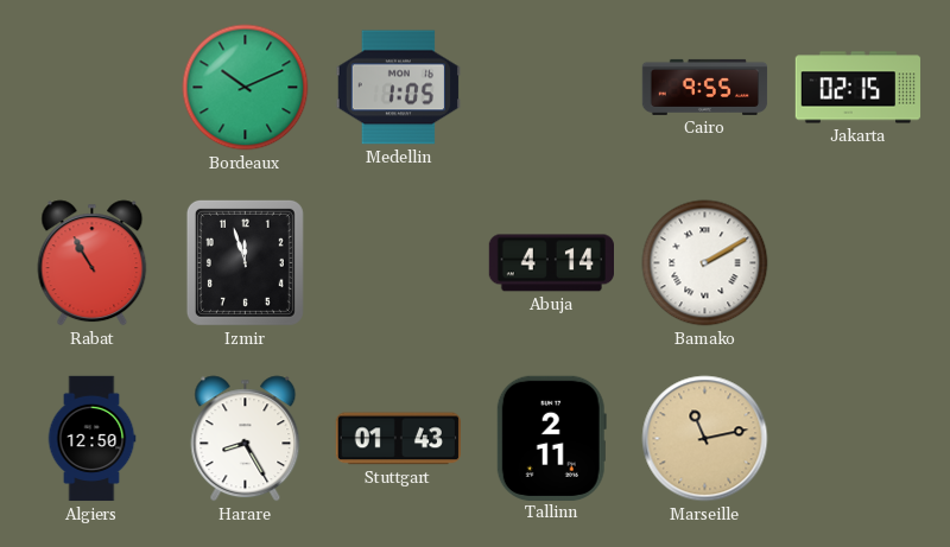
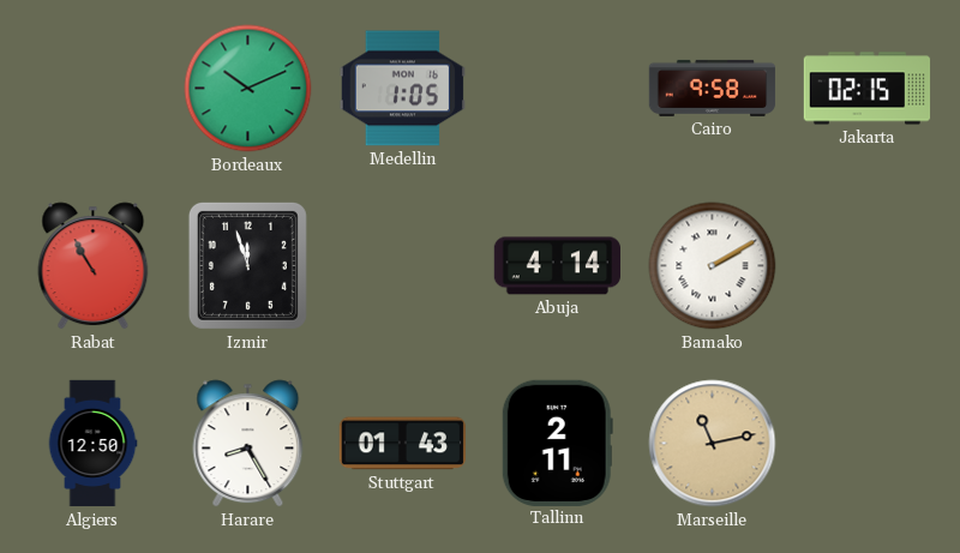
Cairo: 9:55 -> 9:58
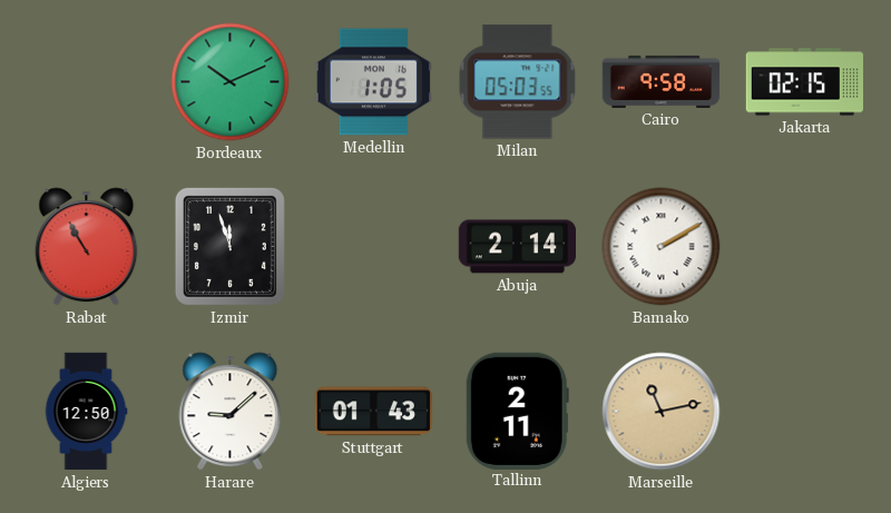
Milan: none -> 05:03
Abuja: 4:14 -> 2:14
Harare: 8:25 -> 9:08
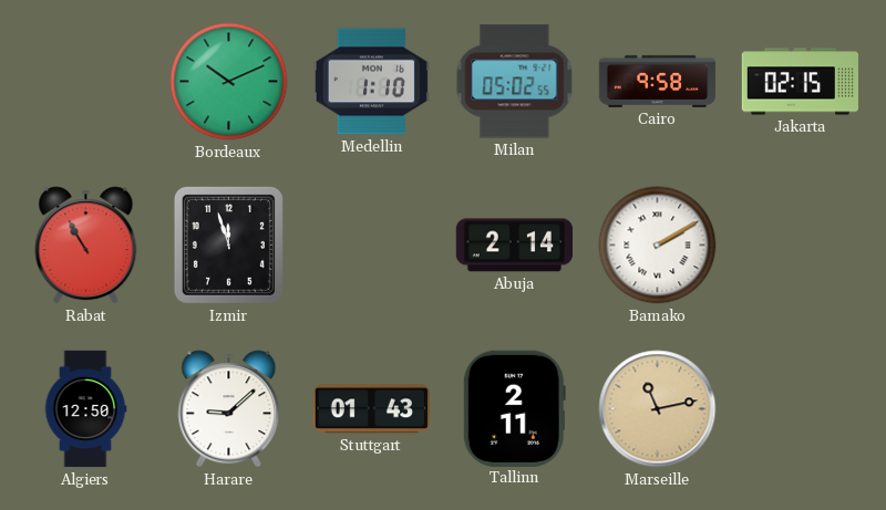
Medellin: 1:05 -> 1:10
Milan: 05:03 -> 05:02
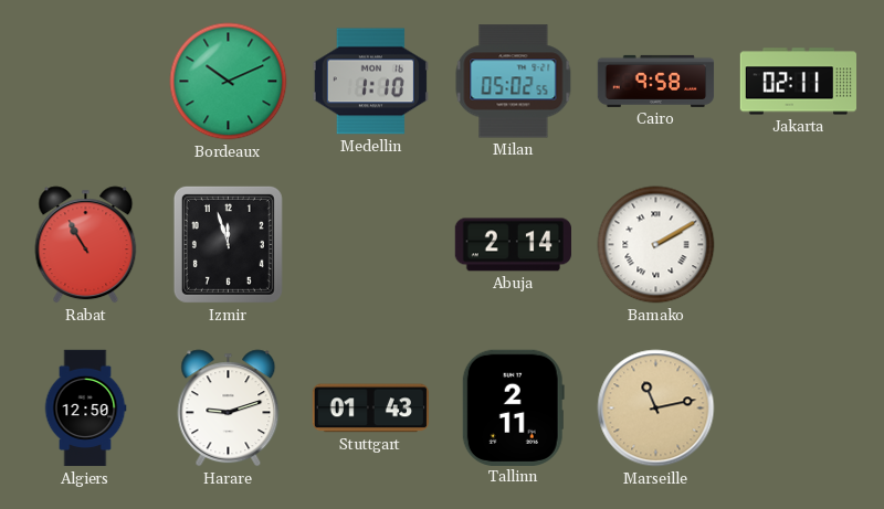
Jakarta: 02:15 -> 02:11
Harare: 9:08 -> 9:12
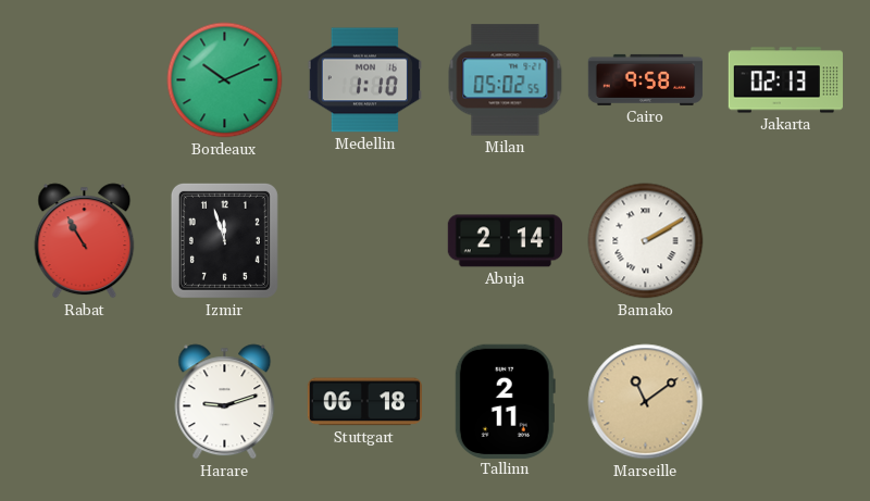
Jakarta: 02:11 -> 02:13
Algiers: 12:50 -> none
Stuttgart: 01:43 -> 06:18
Marseille: 11:13 -> 11:09
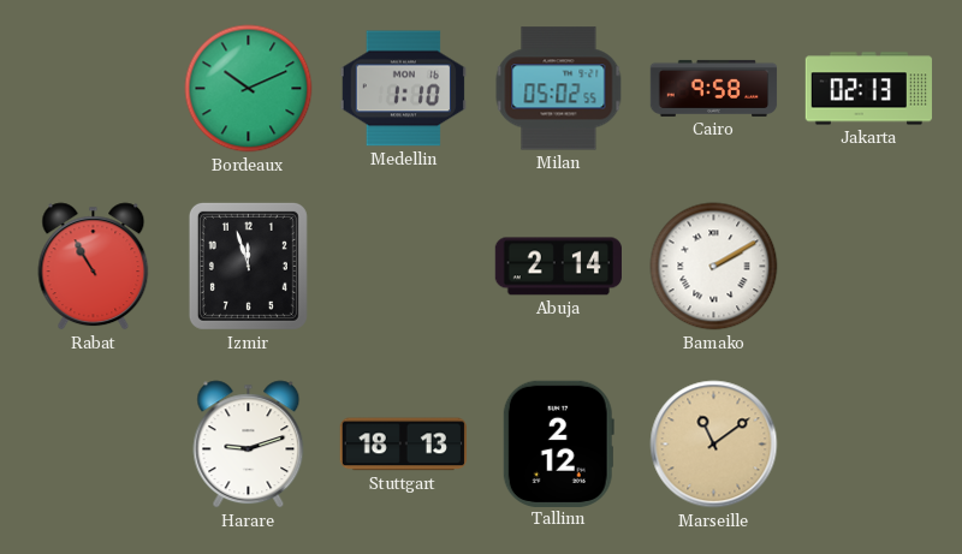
Stuttgart: 06:18 -> 18:13
Tallinn: 2:11 -> 2:12
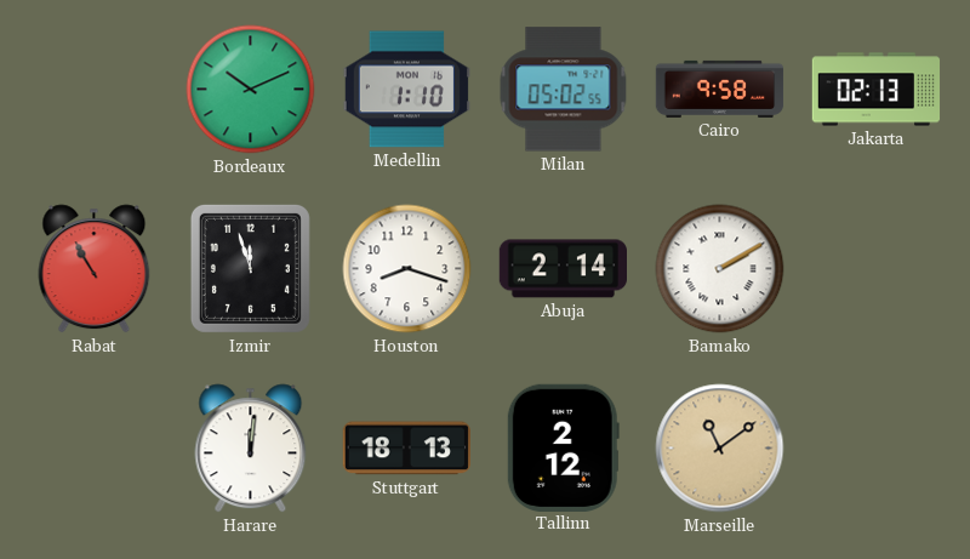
Houston: none -> 8:18
Harare: 9:12 -> 12:01
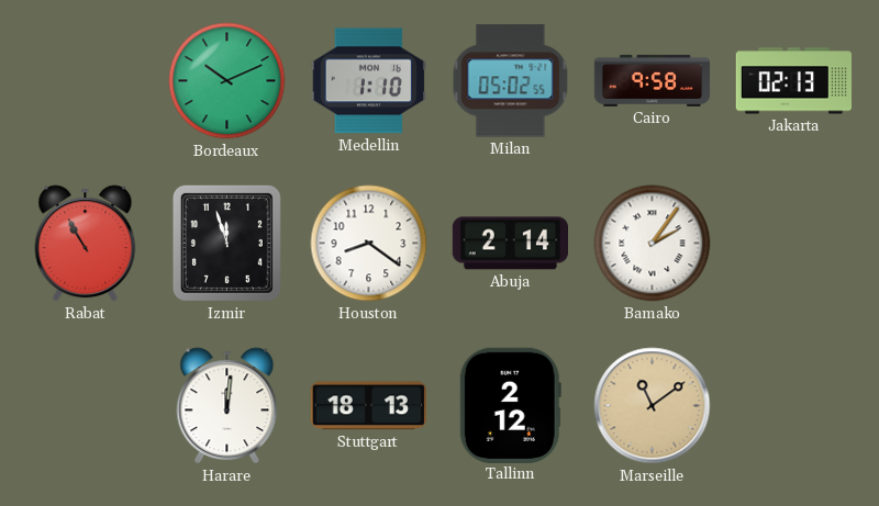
Houston: 8:18 -> 8:21
Bamako: 2:10 -> 2:06
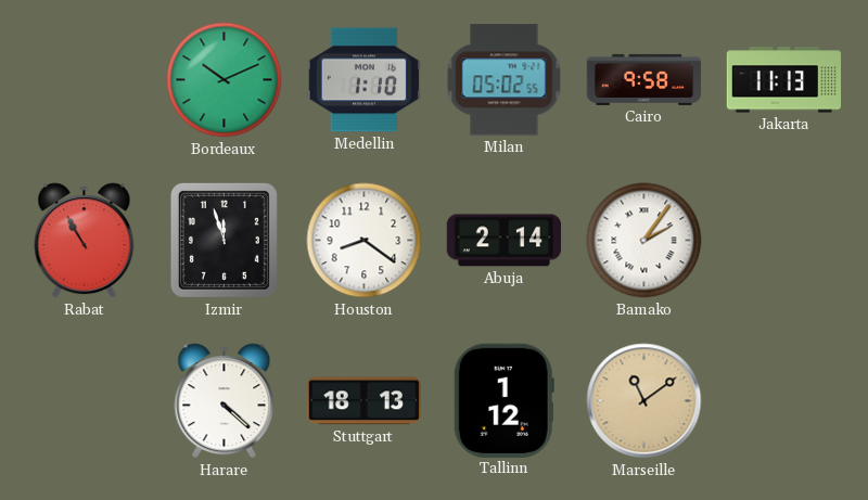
Jakarta: 02:13 -> 11:13
Harare: 12:01 -> 4:22
Tallinn: 2:12 -> 1:12
